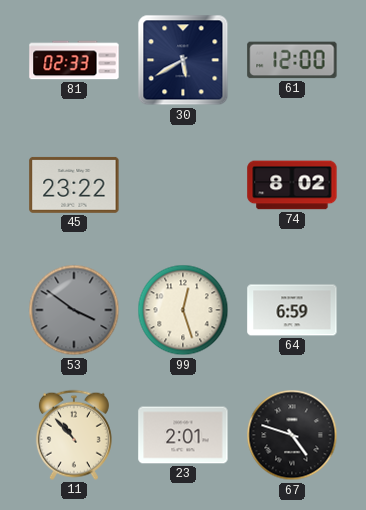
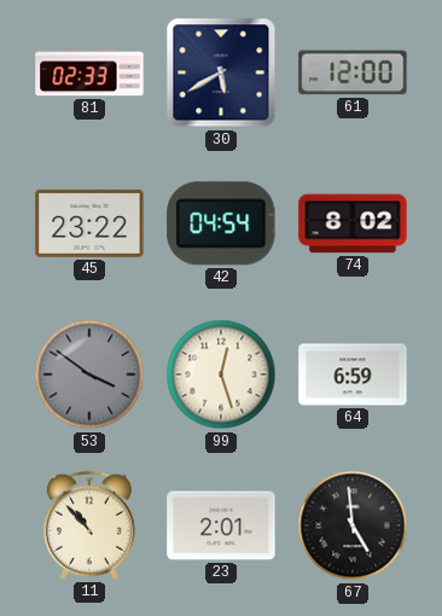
42: none -> 04:54
67: 4:48 -> 4:59
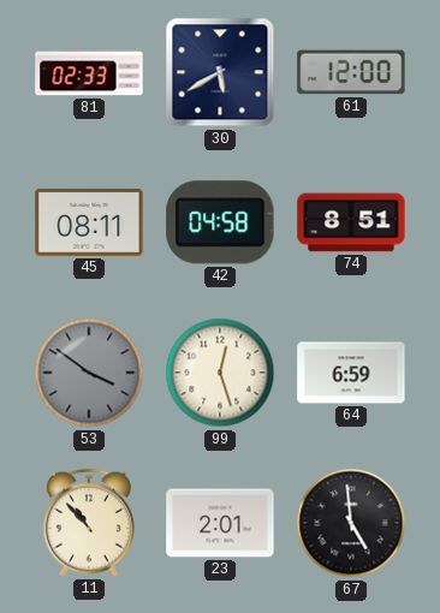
45: 23:22 -> 08:11
42: 04:54 -> 04:58
74: 8:02 -> 8:51
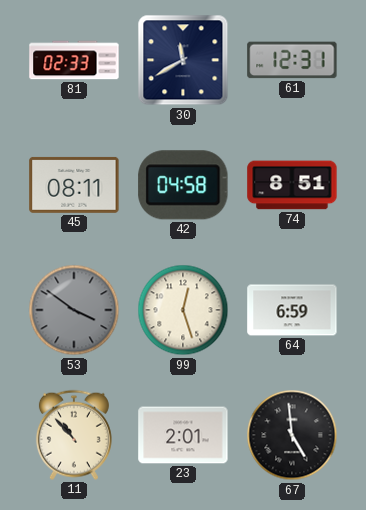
30: 5:40 -> 11:40
61: 12:00 -> 12:31
